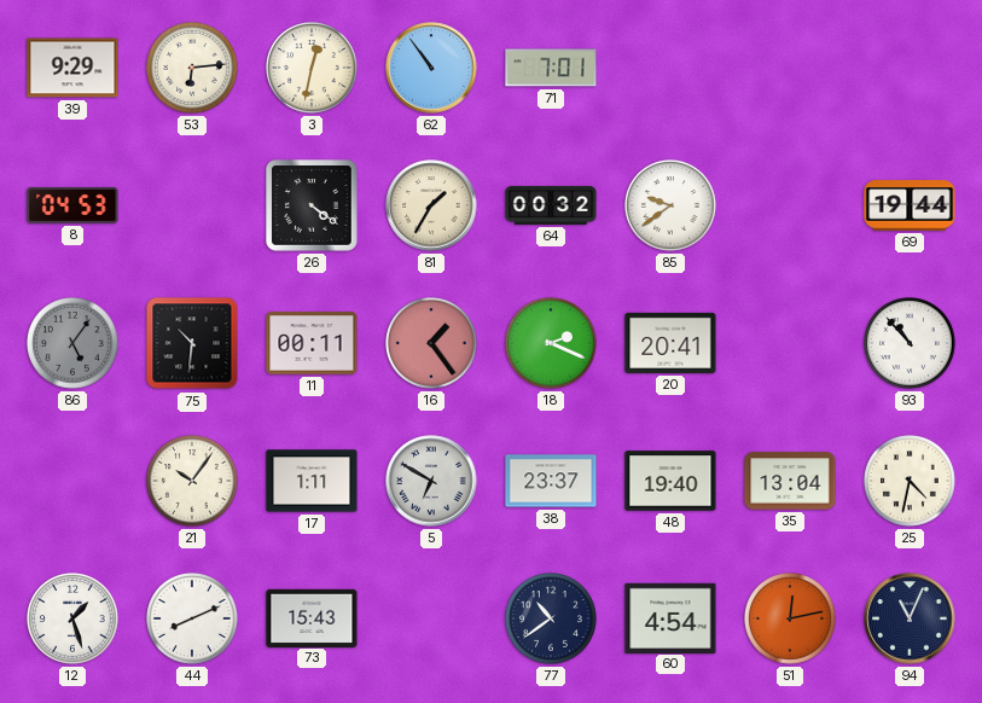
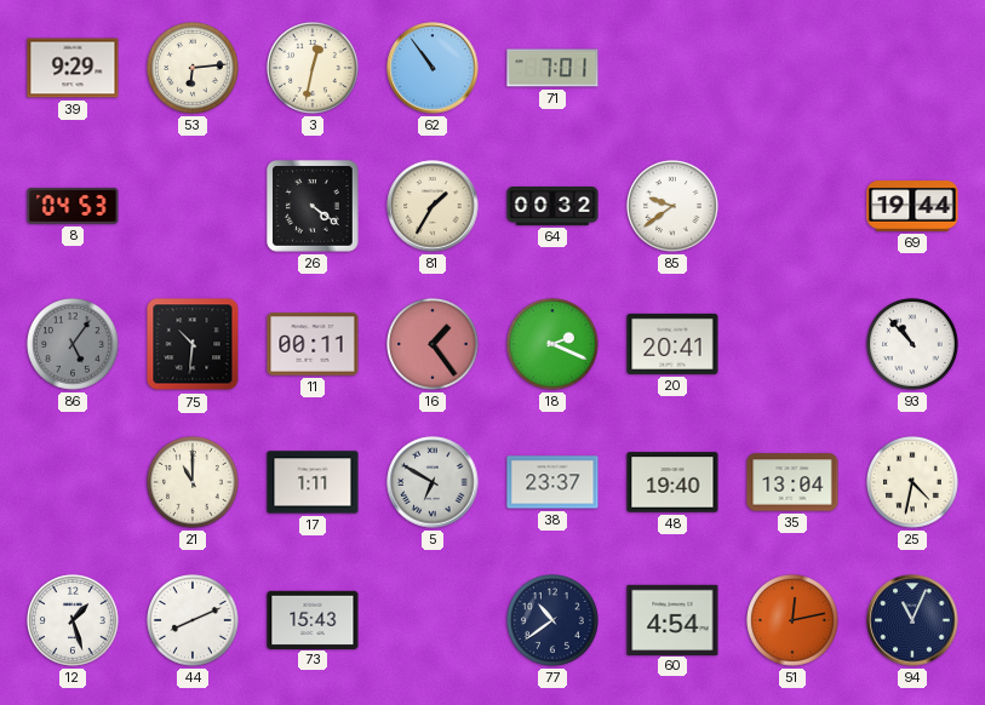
21: 10:06 -> 11:00
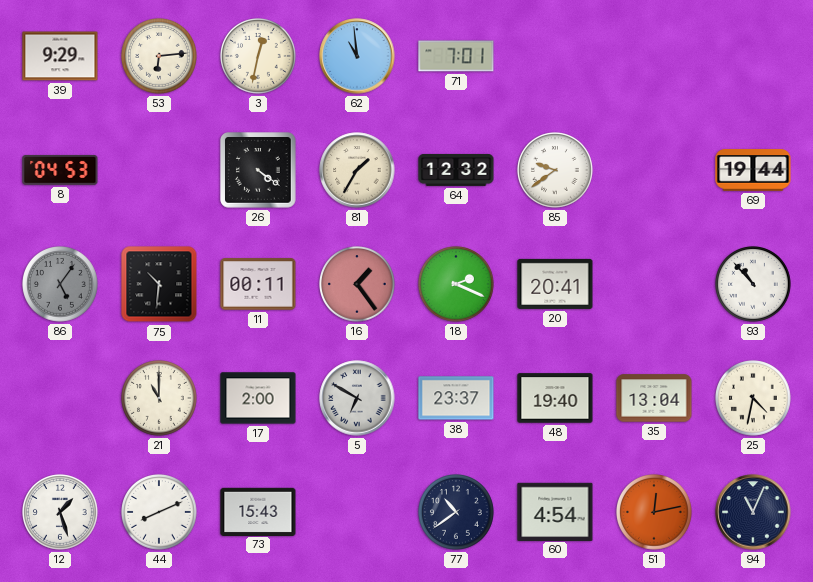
62: 10:54 -> 10:59
64: 00:32 -> 12:32
17: 1:11 -> 2:00
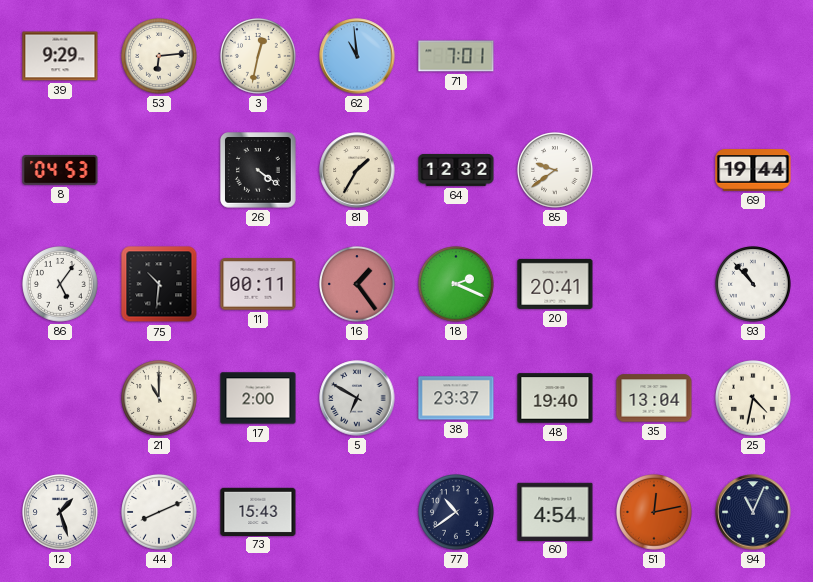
86 dial: grey -> white
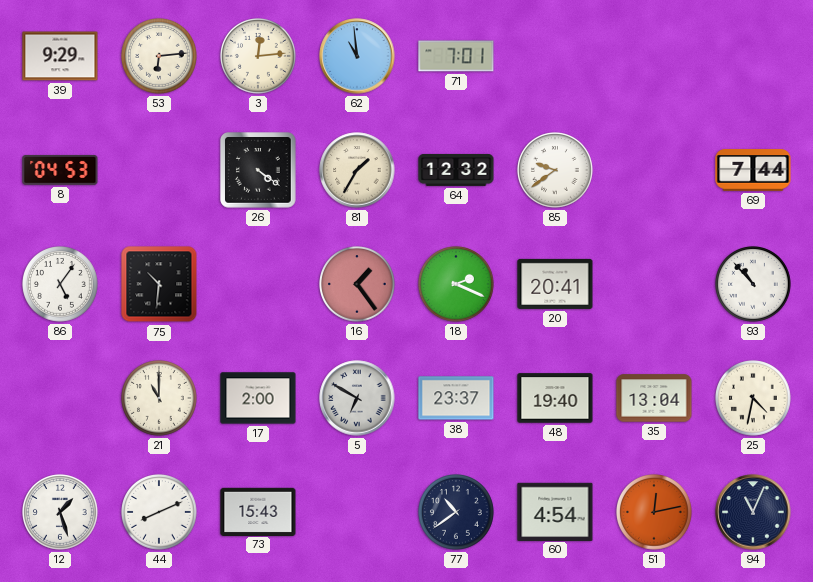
3: 12:32 -> 12:14
69: 19:44 -> 7:44
11: 00:11 -> none
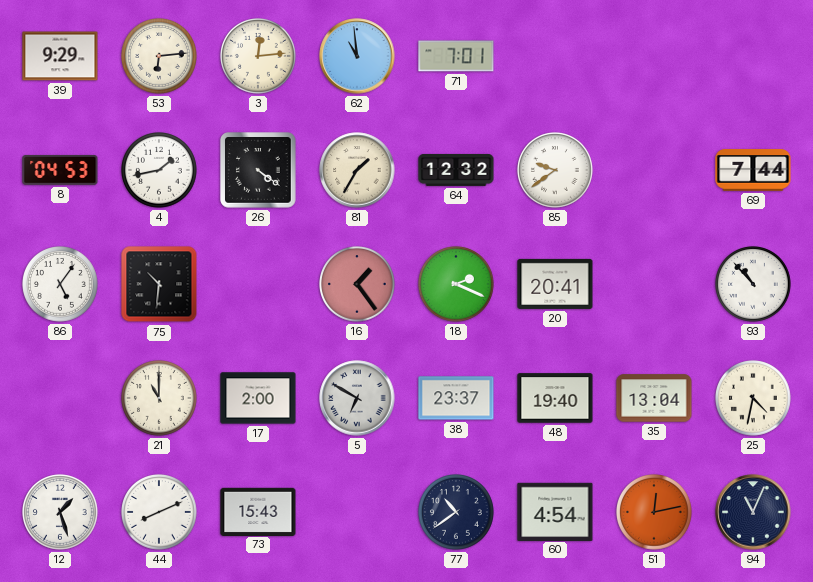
4: none -> 1:43
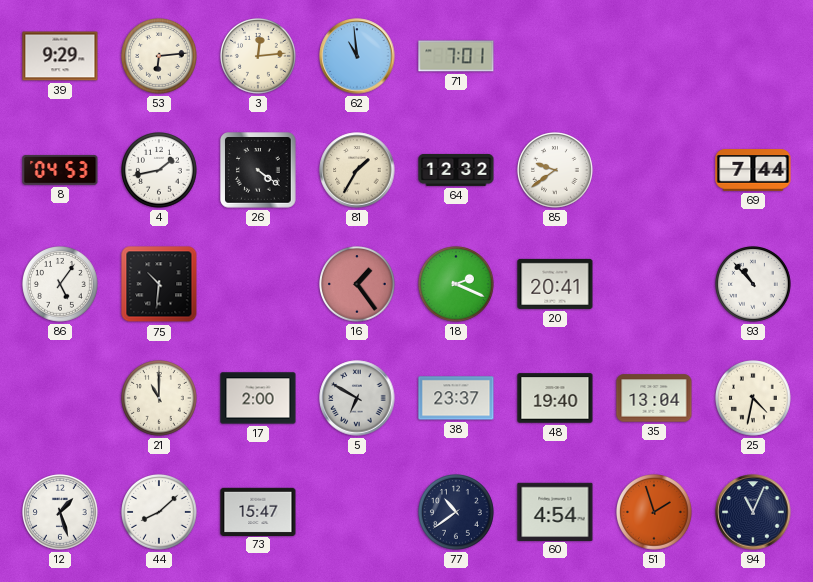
44: 8:11 -> 8:08
73: 15:43 -> 15:47
51: 12:13 -> 1:57
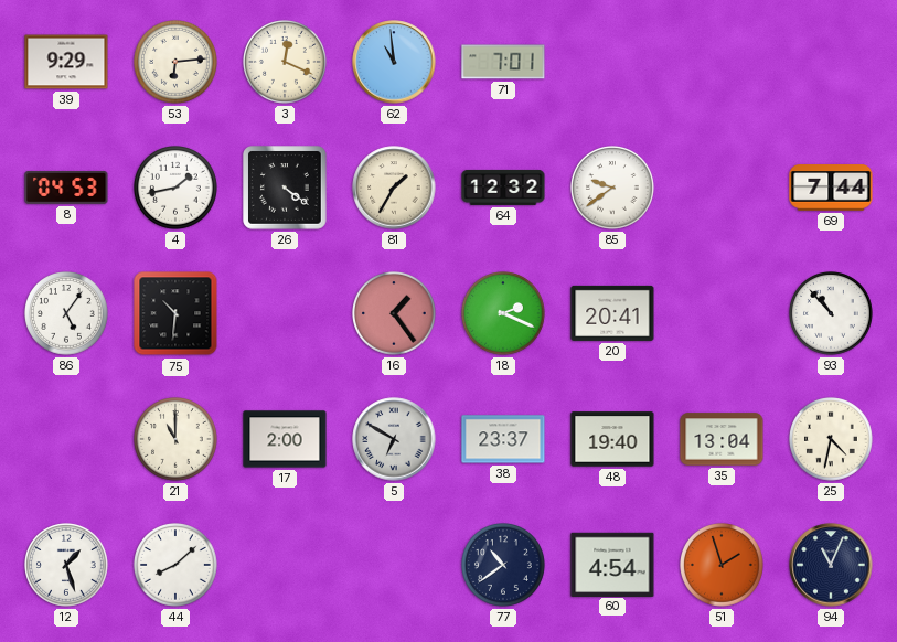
3: 12:14 -> 12:19
73: 15:47 -> none
